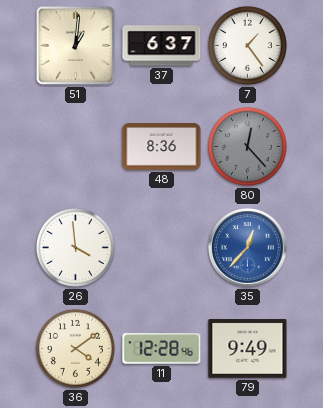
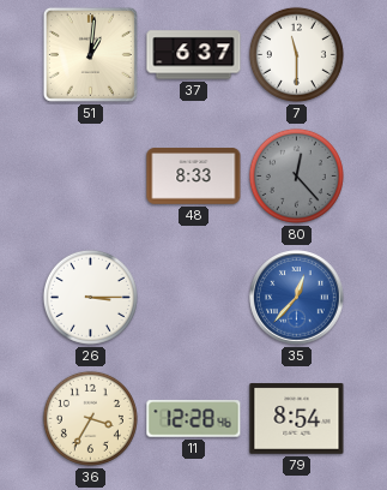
7: 1:24 -> 11:30
48: 8:36 -> 8:33
26: 3:59 -> 3:15
36: 4:09 -> 3:35
79: 9:49 -> 8:54
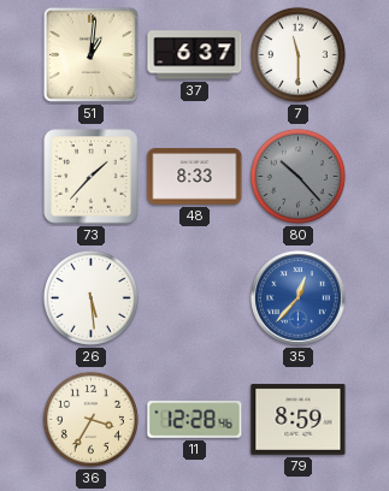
73: none -> 1:37
80: 12:23 -> 10:23
26: 3:15 -> 5:29
79: 8:54 -> 8:59
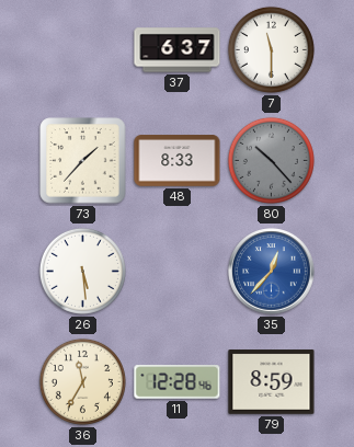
51: 1:01 -> none
36: 3:35 -> 11:35
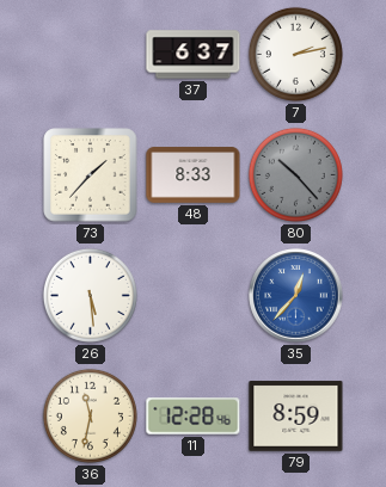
7: 11:30 -> 2:13
36: 11:35 -> 11:32
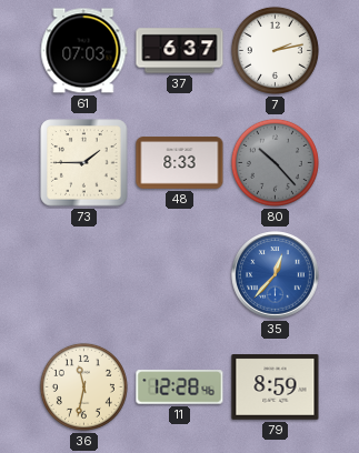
61: none -> 07:03
73: 1:37 -> 1:45
26: 5:29 -> none
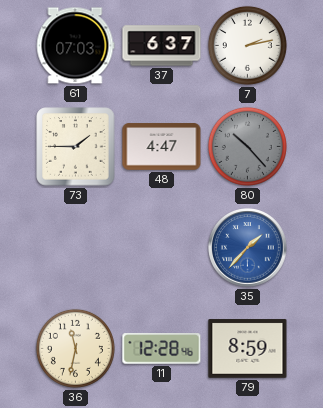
48: 8:33 -> 4:47
35: 12:37 -> 1:37
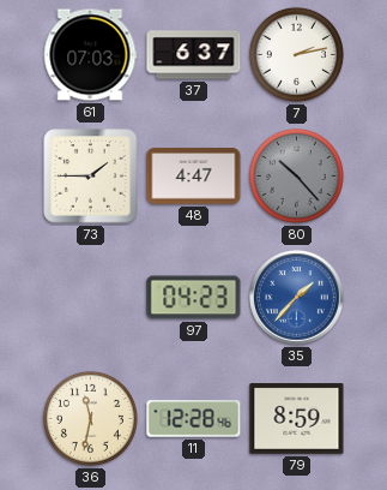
97: none -> 04:23
